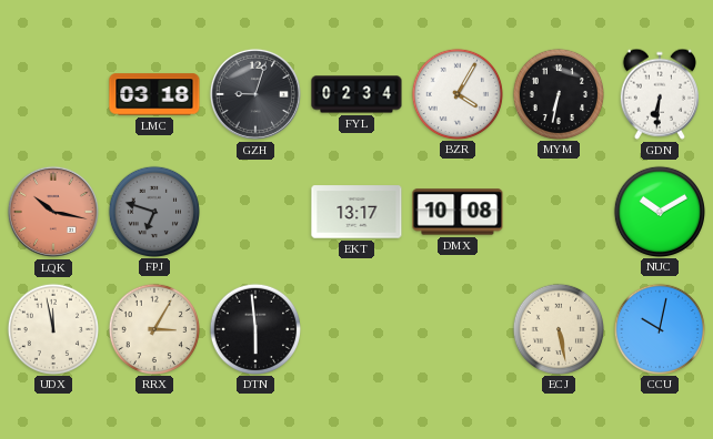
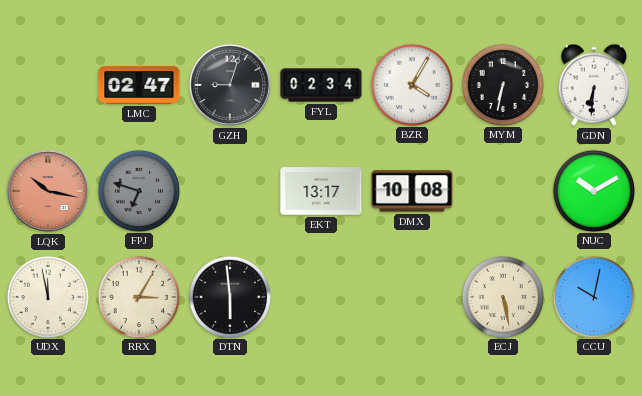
LMC: 03:18 -> 02:47
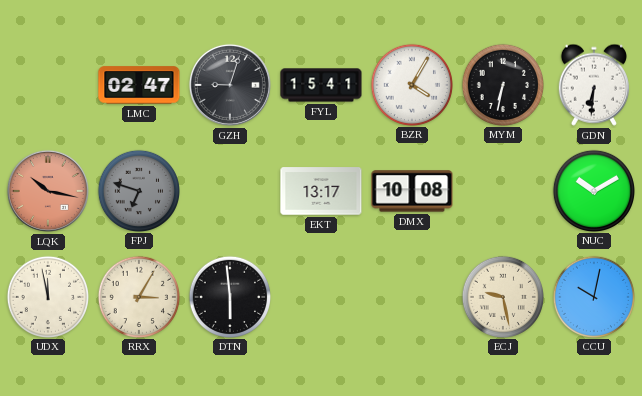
FYL: 02:34 -> 15:41
ECJ: 5:28 -> 9:28
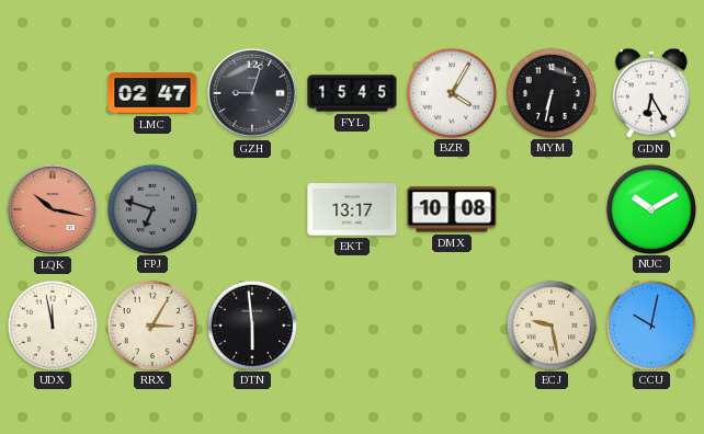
FYL: 15:41 -> 15:45
GDN: 6:31 -> 6:25
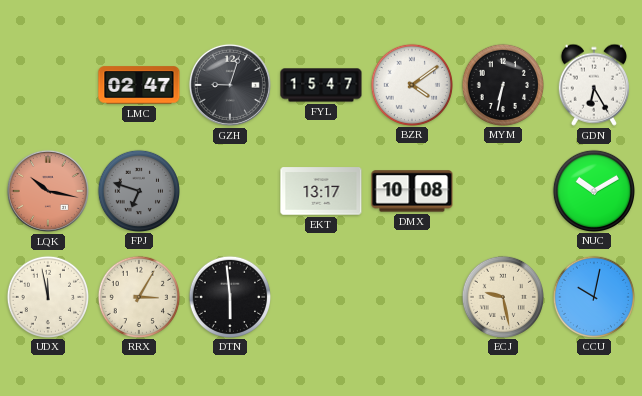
FYL: 15:45 -> 15:47
BZR: 4:05 -> 4:09
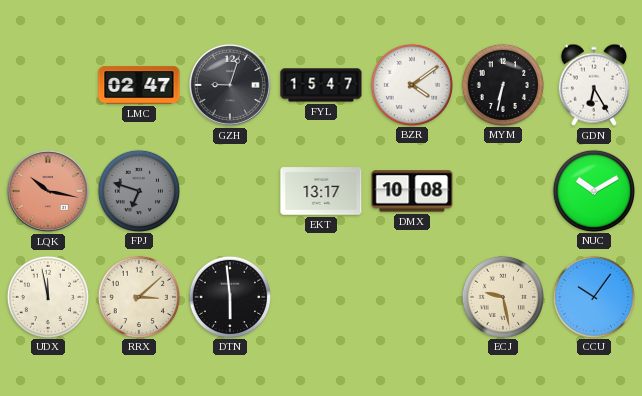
RRX: 3:05 -> 3:08
CCU: 10:02 -> 10:06
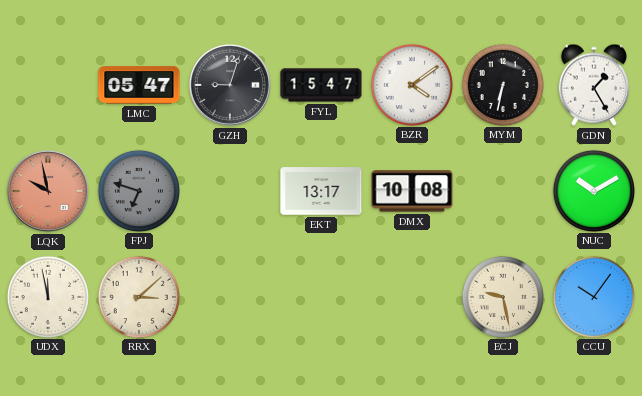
LMC: 02:47 -> 05:47
GDN: 6:25 -> 1:25
LQK: 10:17 -> 9:58
DTN: 5:59 -> none
